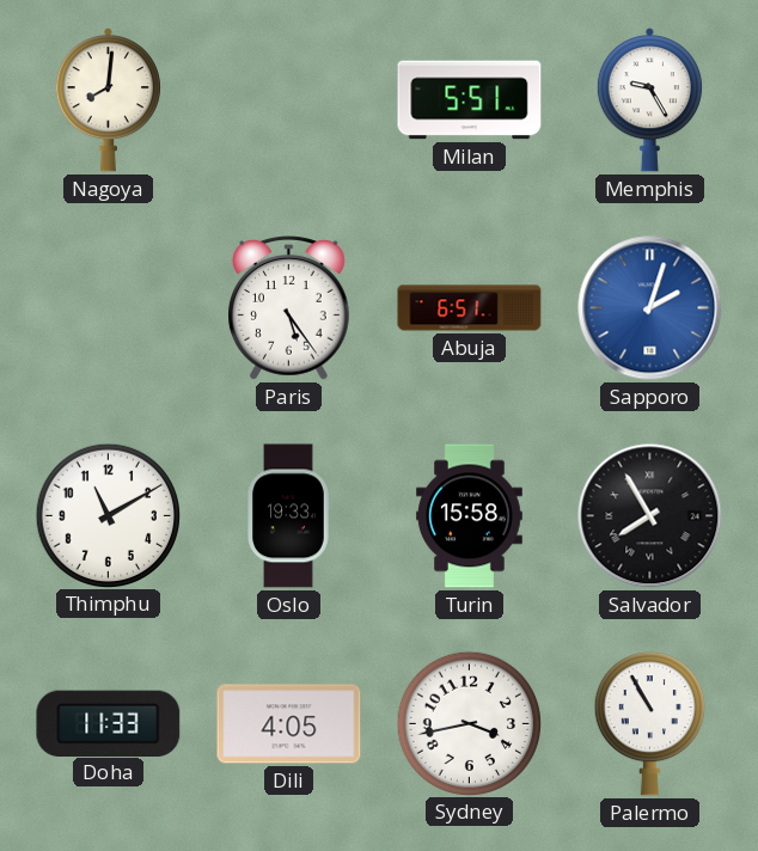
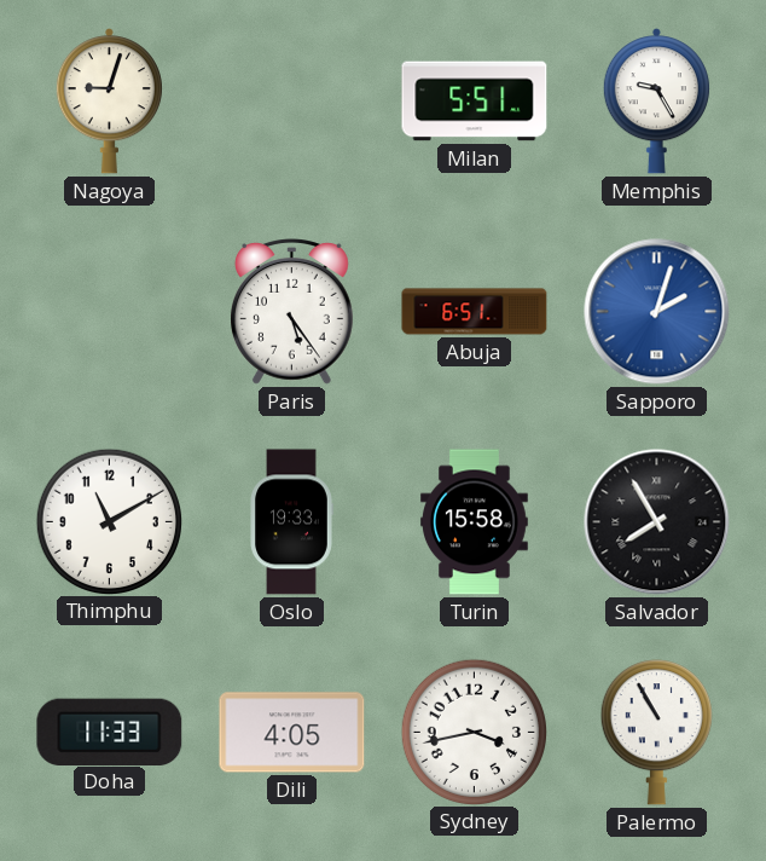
Nagoya: 8:01 -> 9:03
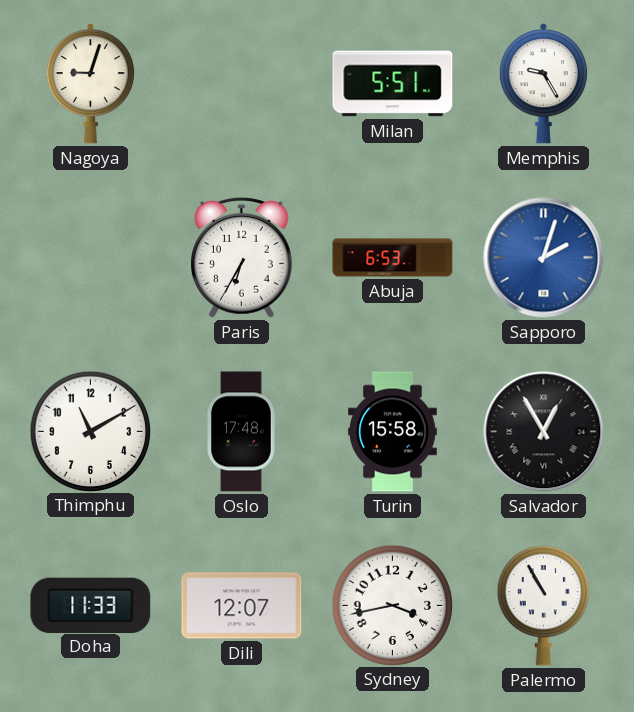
Paris: 5:24 -> 6:35
Abuja: 6:51 -> 6:53
Oslo: 19:33 -> 17:48
Salvador: 7:55 -> 12:55
Dili: 4:05 -> 12:07
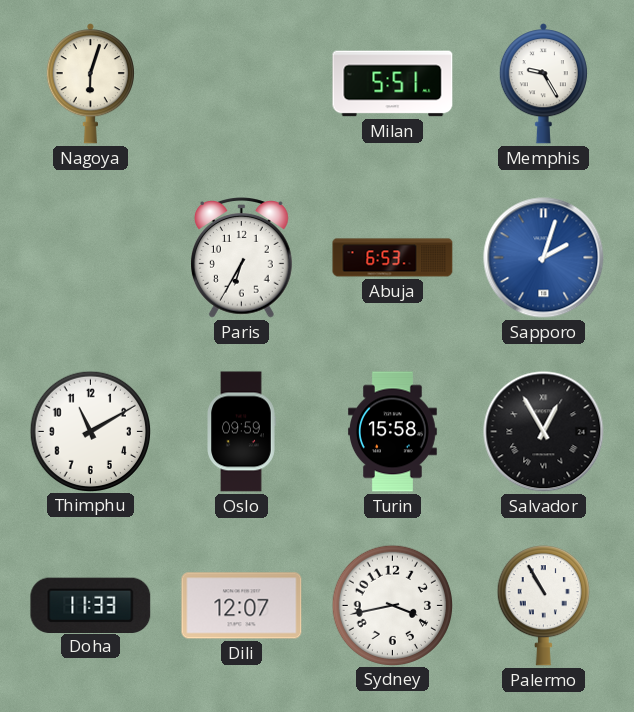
Nagoya: 9:03 -> 6:03
Oslo: 17:48 -> 09:59
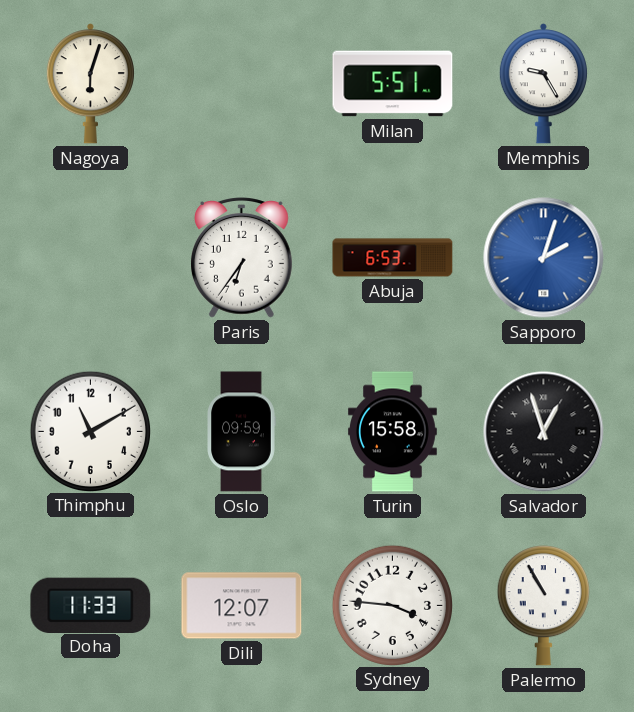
Paris: 6:35 -> 6:36
Salvador: 12:55 -> 12:57
Sydney: 3:43 -> 3:46
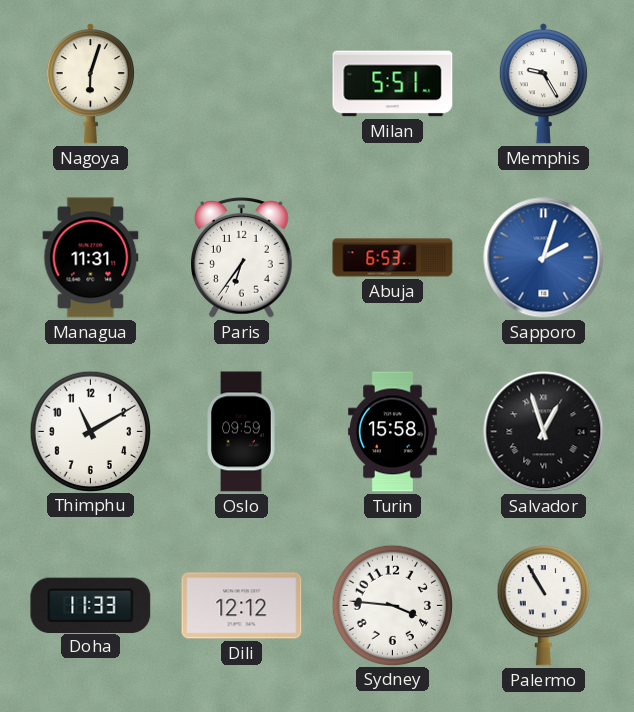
Managua: none -> 11:31
Dili: 12:07 -> 12:12
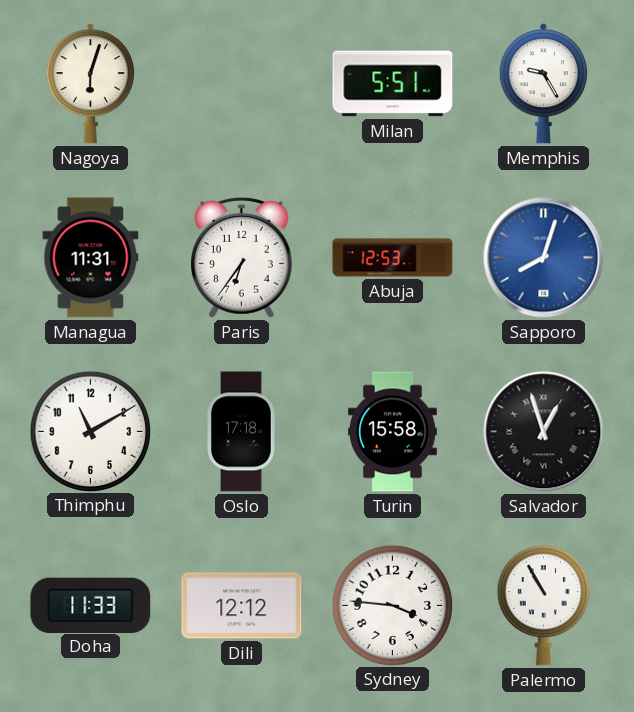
Abuja: 6:53 -> 12:53
Sapporo: 2:03 -> 8:03
Oslo: 09:59 -> 17:18
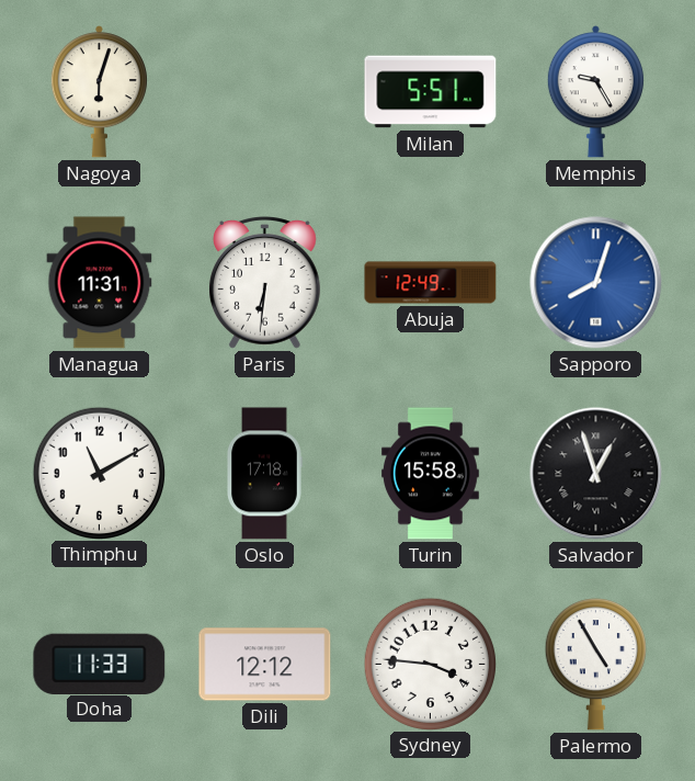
Paris: 6:36 -> 6:31
Abuja: 12:53 -> 12:49
Palermo: 10:55 -> 4:55
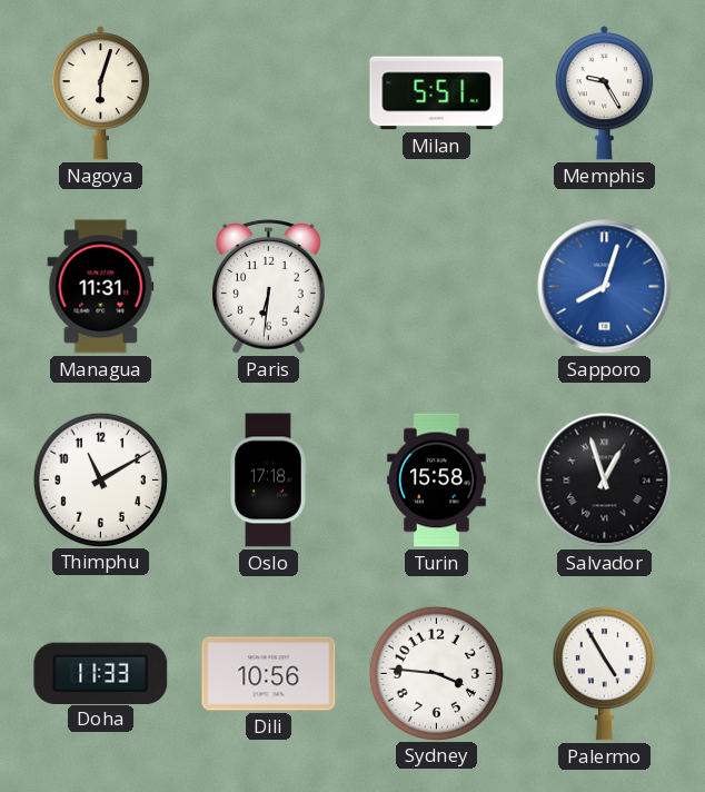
Abuja: 12:49 -> none
Dili: 12:12 -> 10:56
